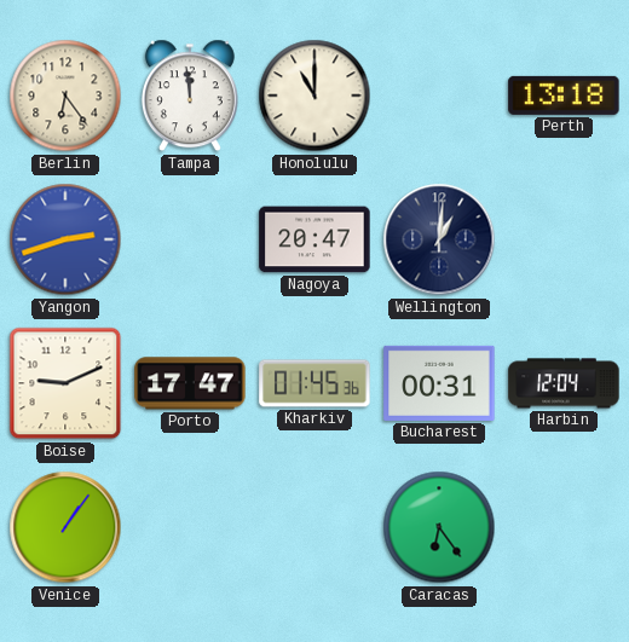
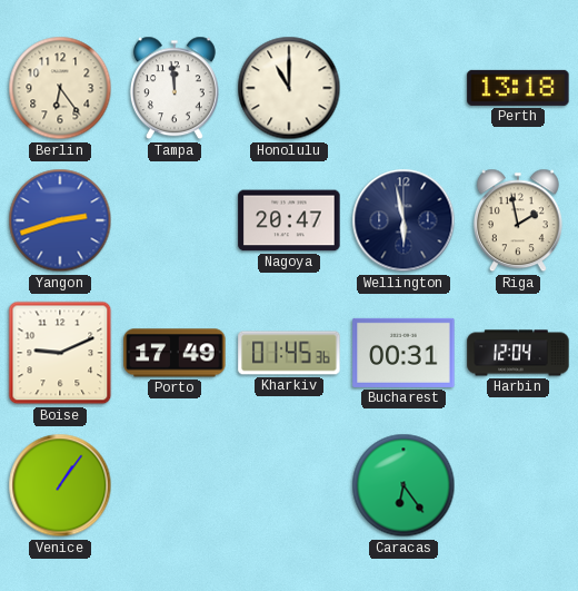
Wellington: 1:01 -> 5:58
Riga: none -> 1:58
Porto: 17:47 -> 17:49
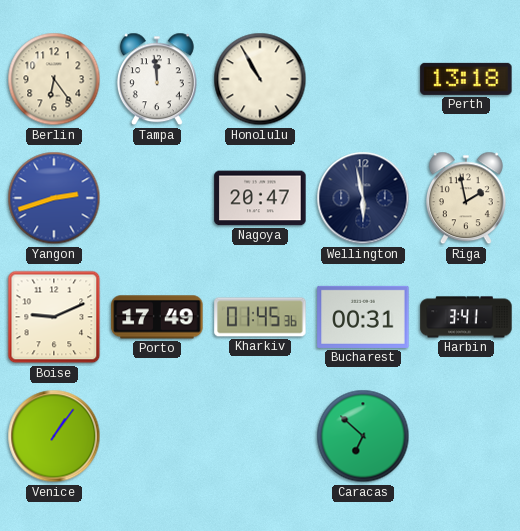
Honolulu: 11:00 -> 10:55
Harbin: 12:04 -> 3:41
Caracas: 6:24 -> 6:52
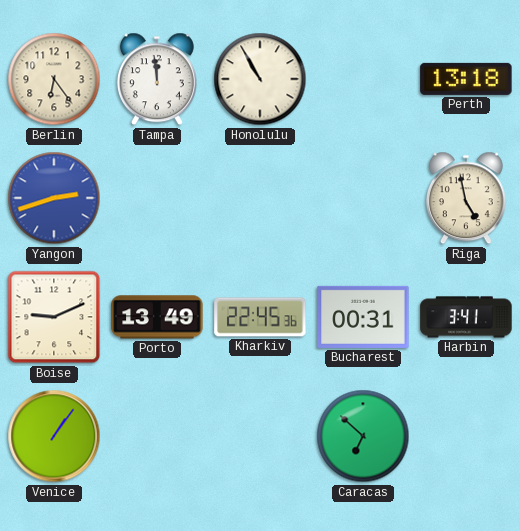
Nagoya: 20:47 -> none
Wellington: 5:58 -> none
Riga: 1:58 -> 4:58
Porto: 17:49 -> 13:49
Kharkiv: 01:45 -> 22:45
